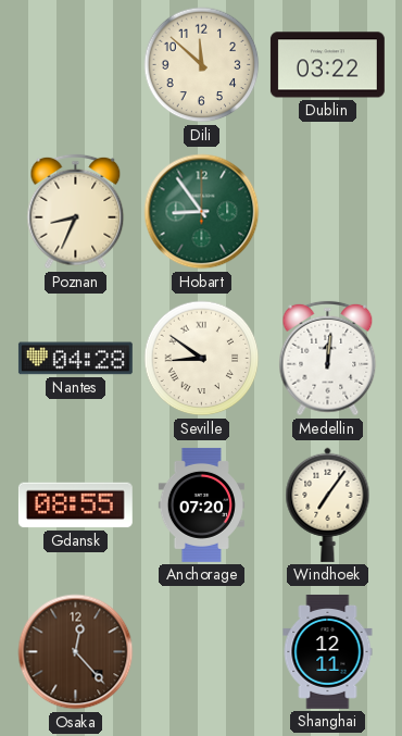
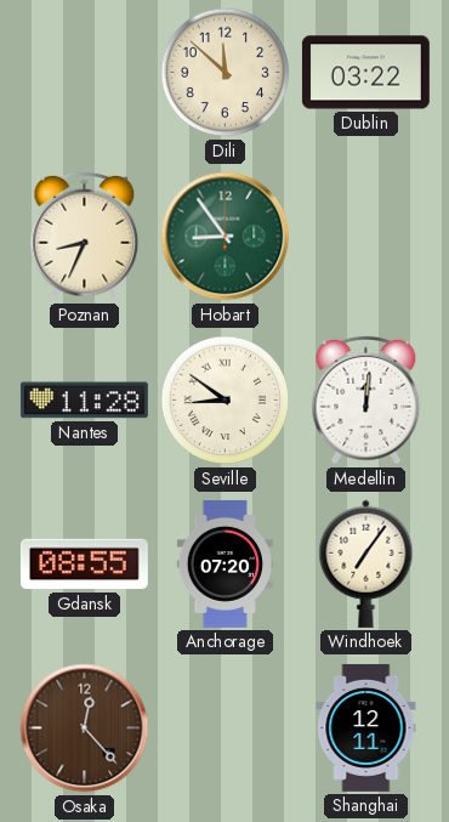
Nantes: 04:28 -> 11:28
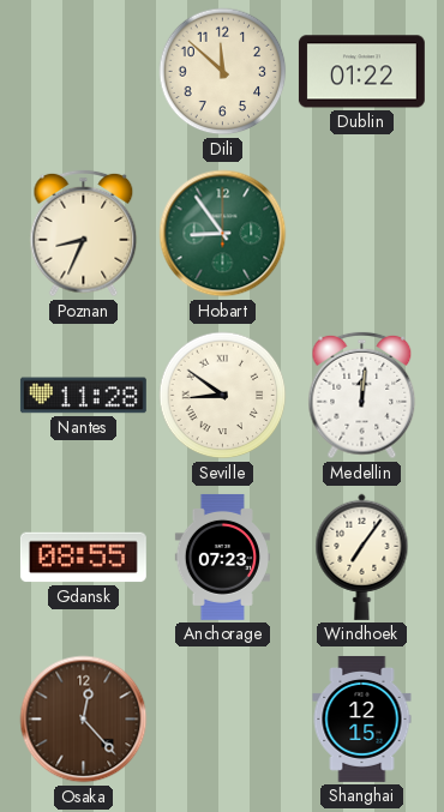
Dublin: 03:22 -> 01:22
Anchorage: 07:20 -> 07:23
Shanghai: 12:11 -> 12:15
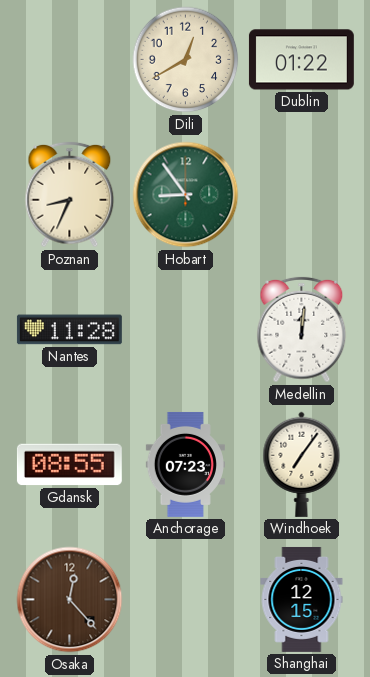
Dili: 11:52 -> 12:40
Seville: 8:51 -> none
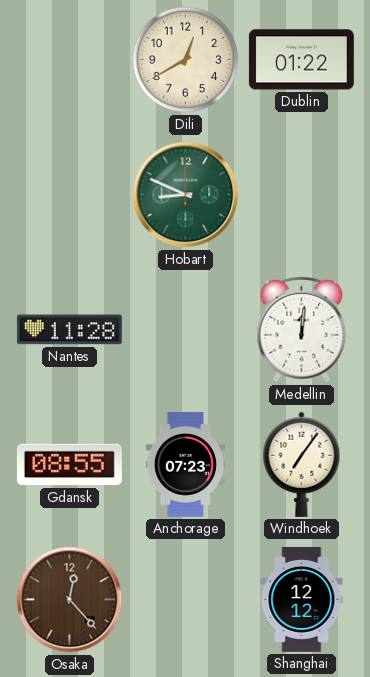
Poznan: 8:34 -> none
Hobart: 8:54 -> 8:49
Shanghai: 12:15 -> 12:12
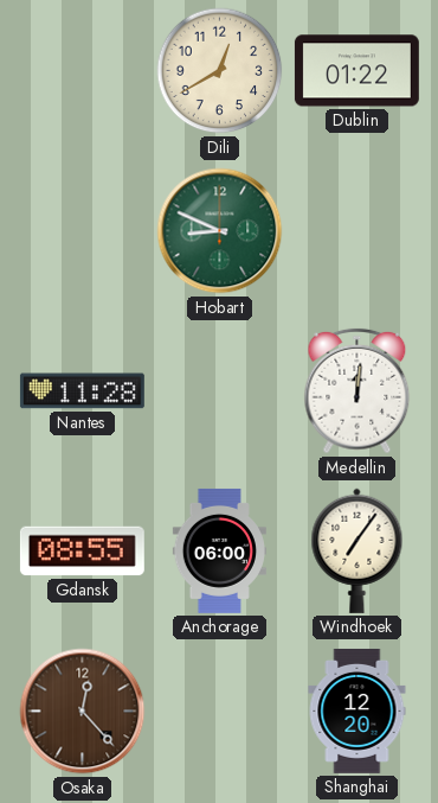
Anchorage: 07:23 -> 06:00
Shanghai: 12:12 -> 12:20
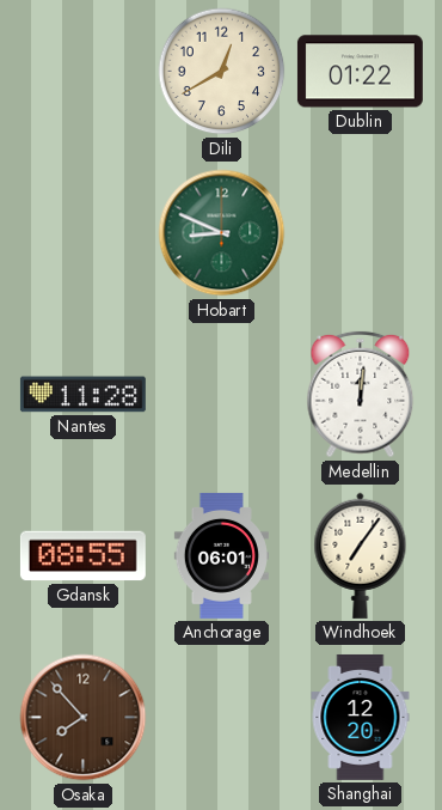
Anchorage: 06:00 -> 06:01
Osaka: 12:23 -> 7:53
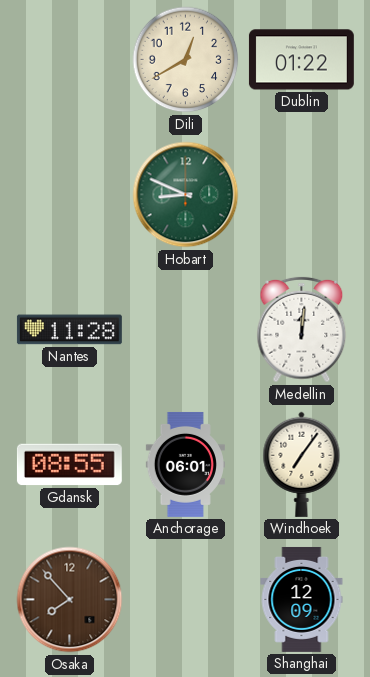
Shanghai: 12:20 -> 12:09
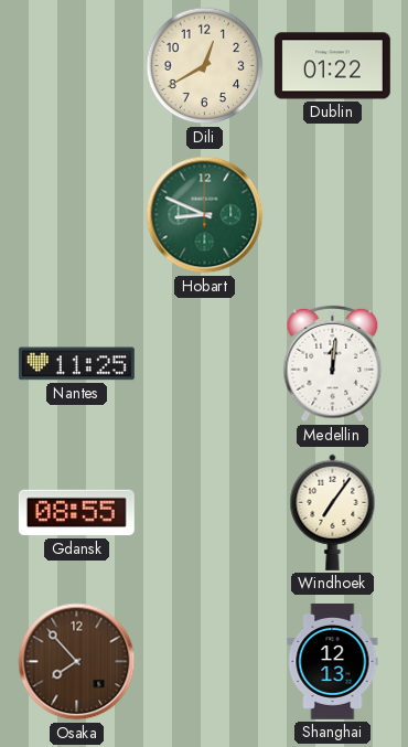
Nantes: 11:28 -> 11:25
Anchorage: 06:01 -> none
Shanghai: 12:09 -> 12:13
